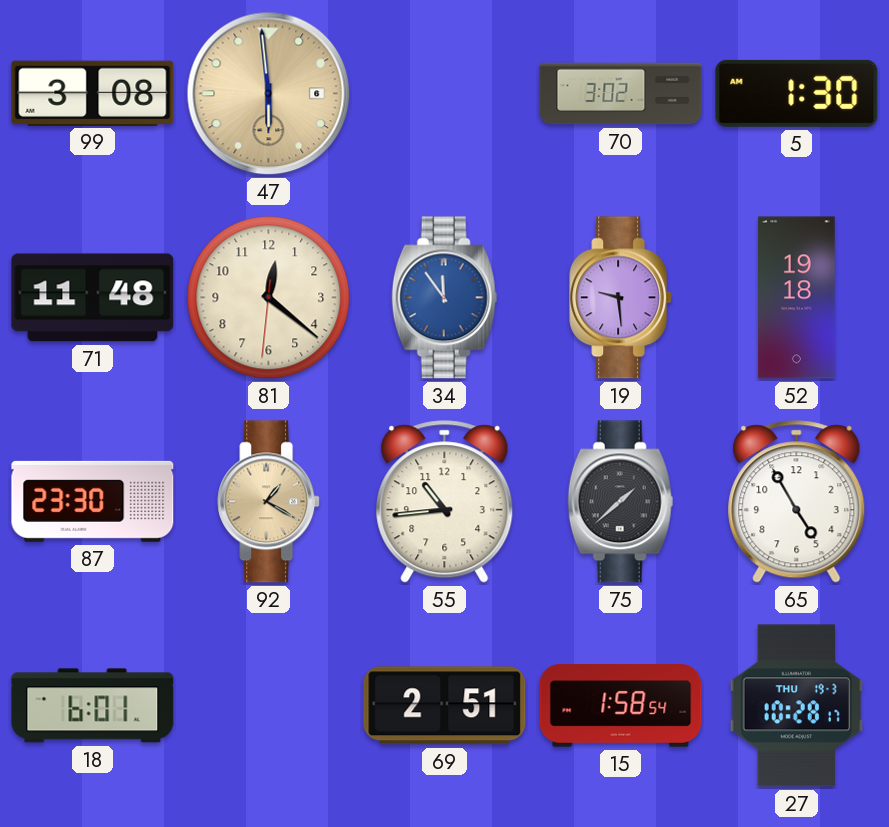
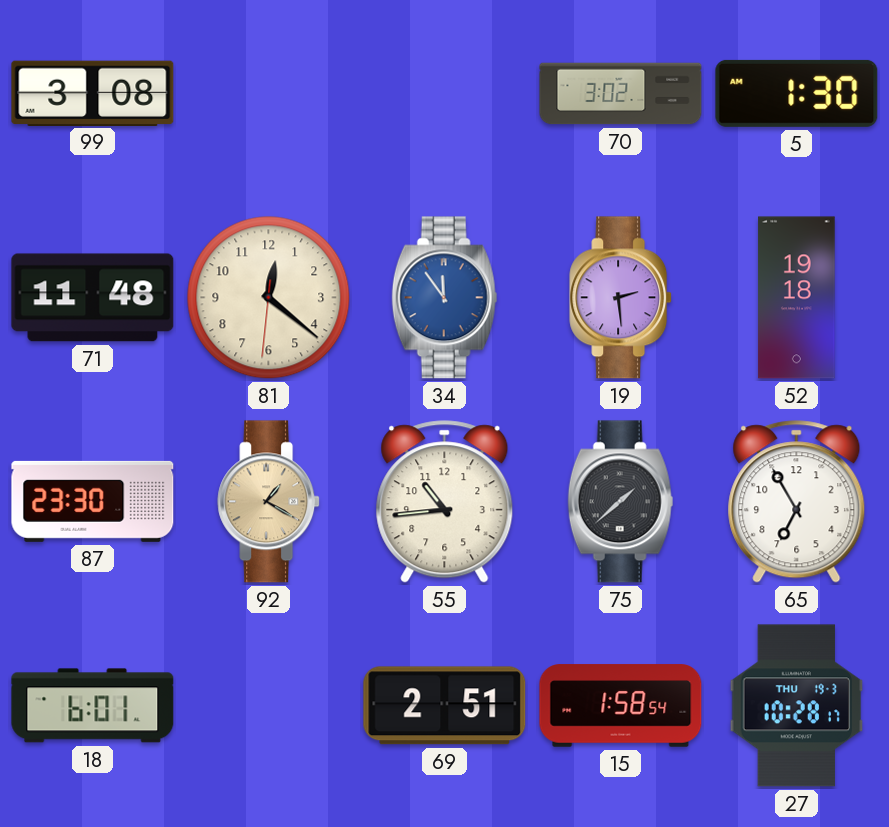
47: 5:59 -> none
19: 9:29 -> 2:29
65: 4:55 -> 6:55
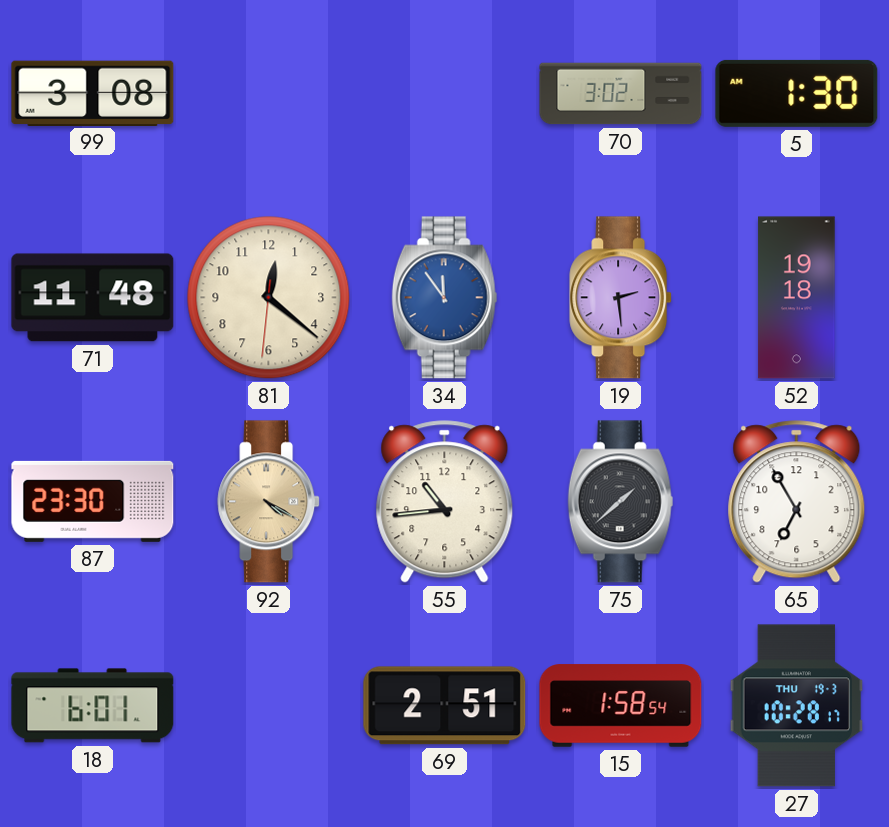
92: 1:20 -> 4:20
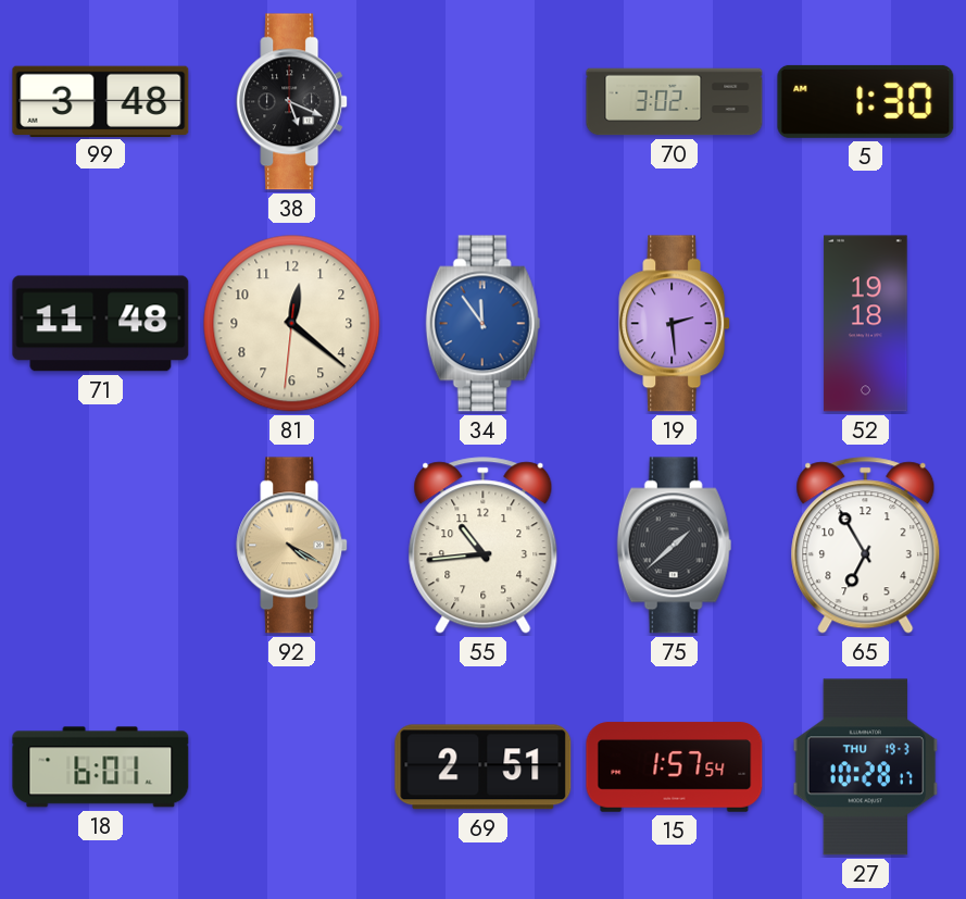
99: 3:08 -> 3:48
38: none -> 5:19
87: 23:30 -> none
15: 1:58 -> 1:57
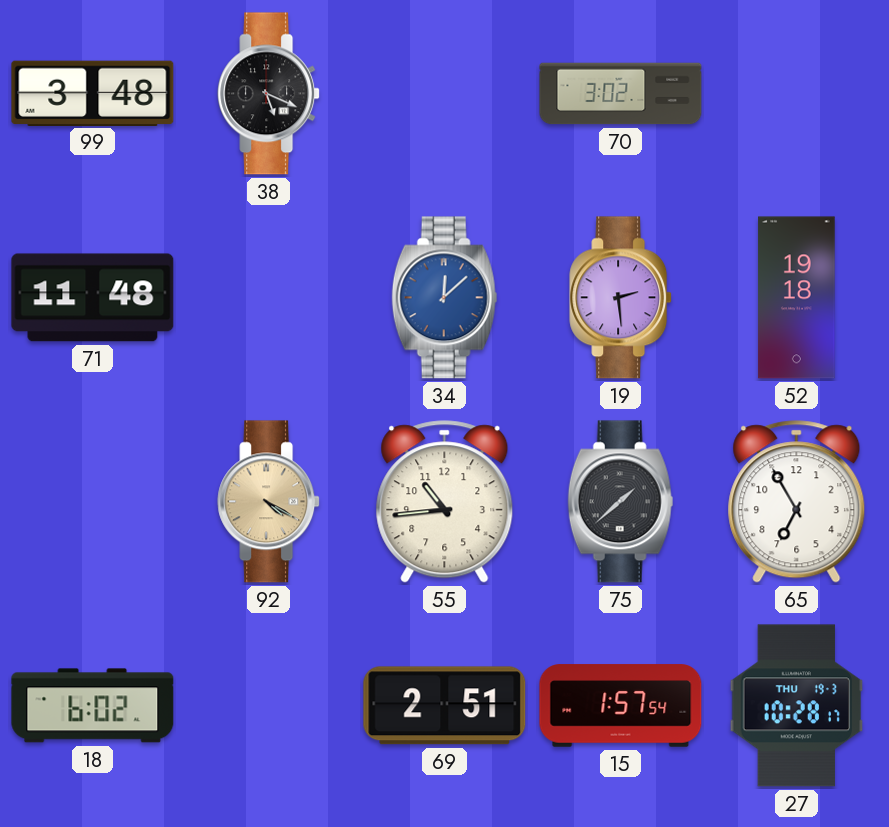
5: 1:30 -> none
81: 12:21 -> none
34: 11:54 -> 12:08
18: 6:01 -> 6:02
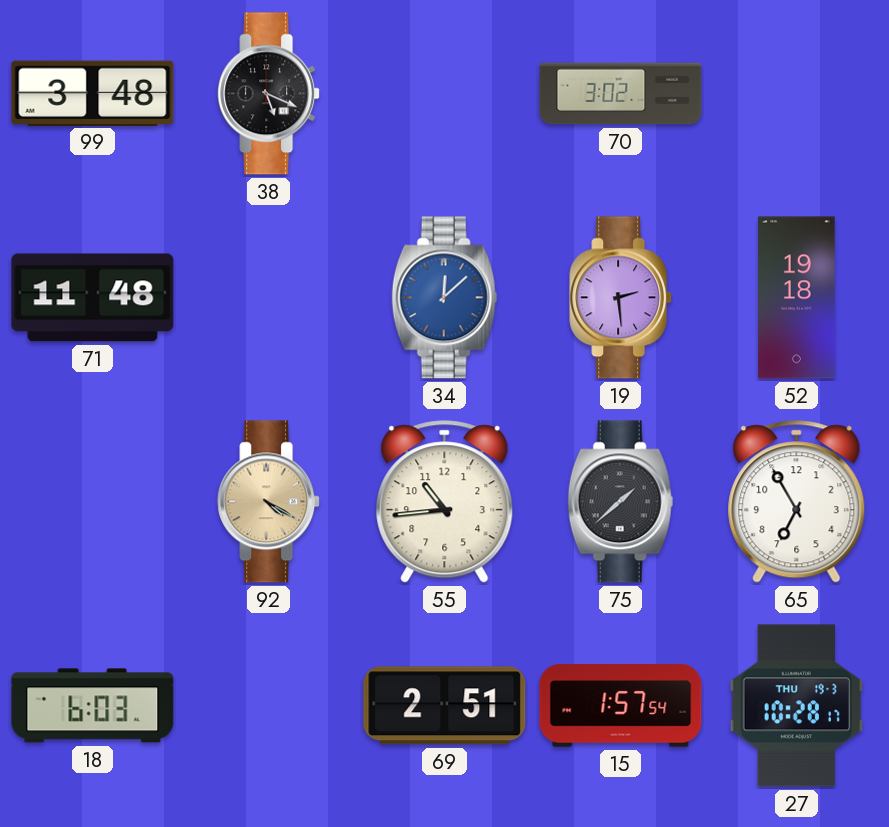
18: 6:02 -> 6:03
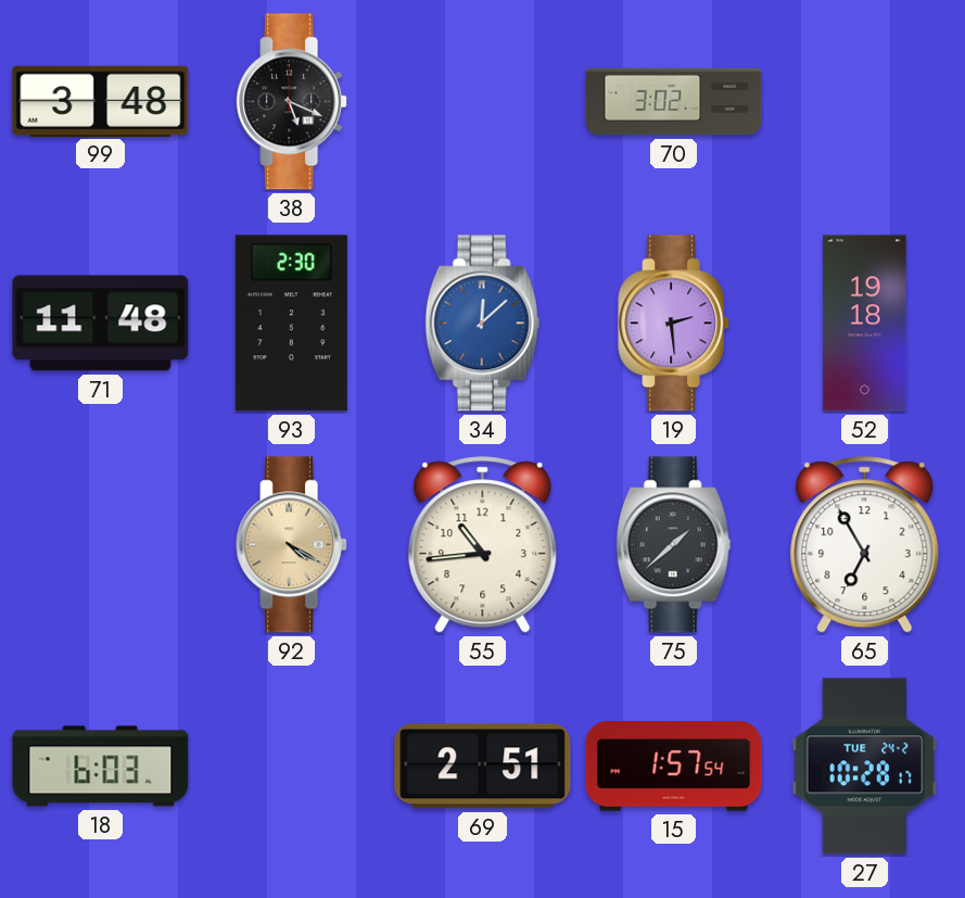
93: none -> 2:30
27 date: THU 19-3 -> TUE 24-2
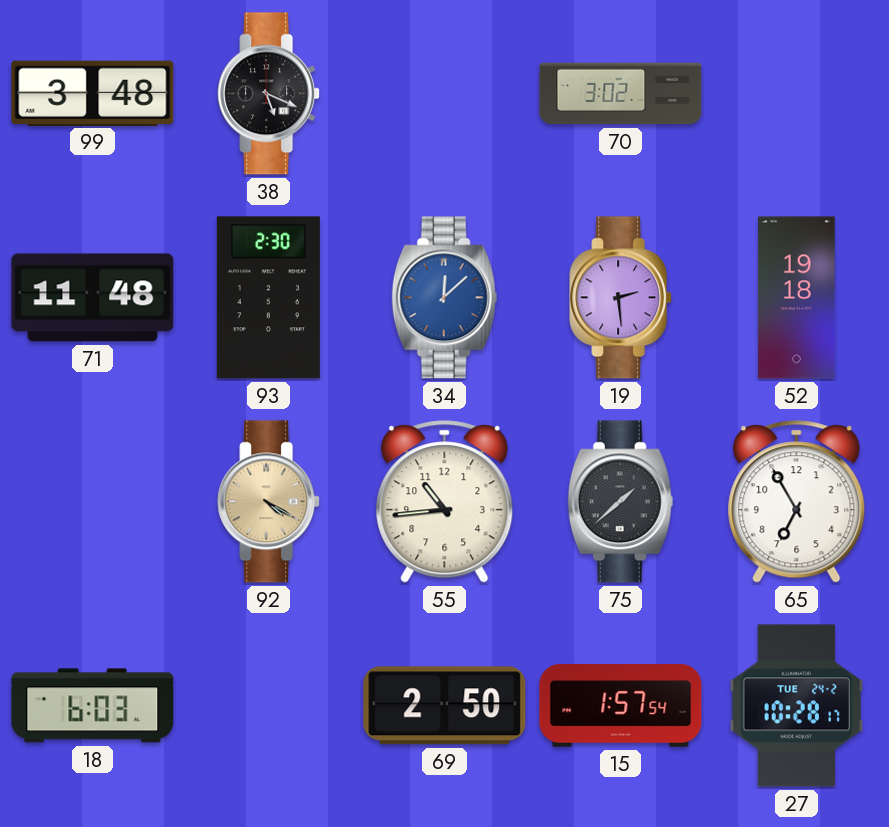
69: 2:51 -> 2:50
